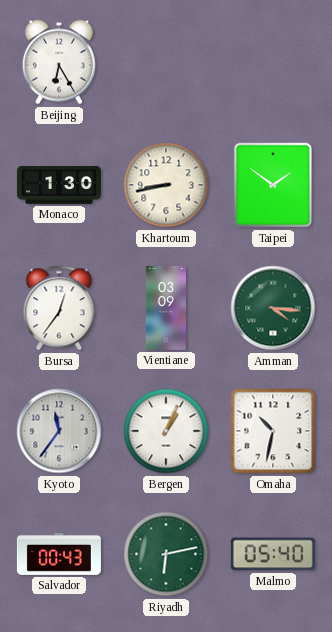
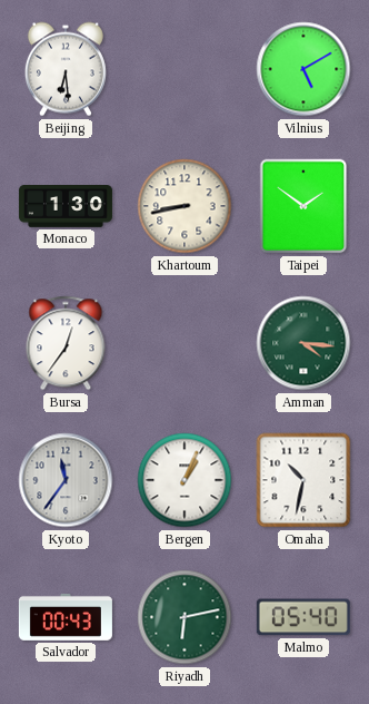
Beijing: 6:25 -> 6:29
Vilnius: none -> 5:10
Vientiane: 03:09 -> none
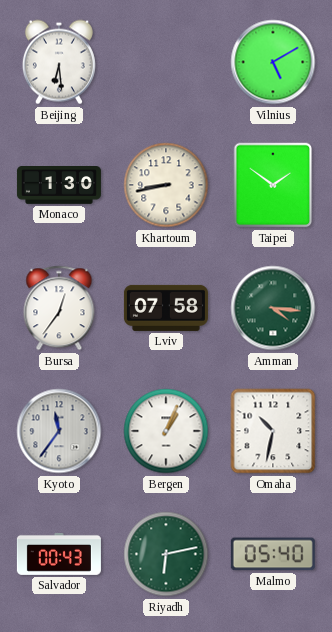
Lviv: none -> 07:58
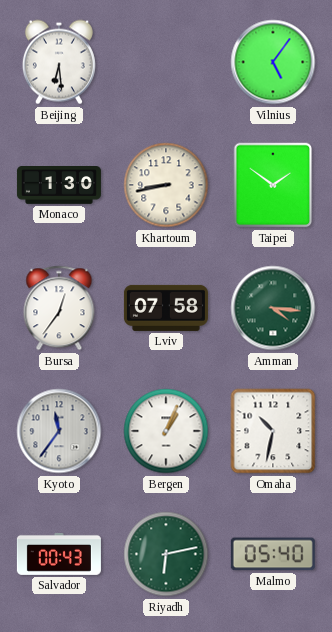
Vilnius: 5:10 -> 5:06
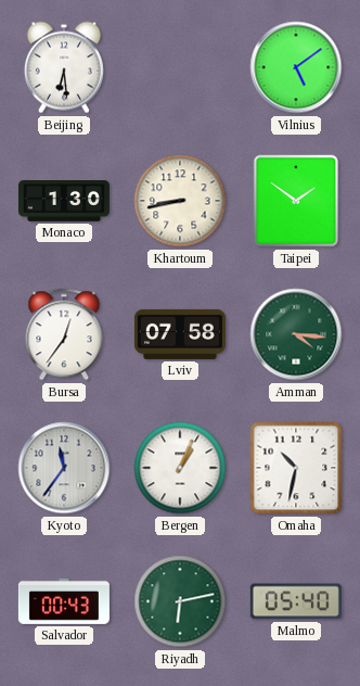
Vilnius: 5:06 -> 5:09
